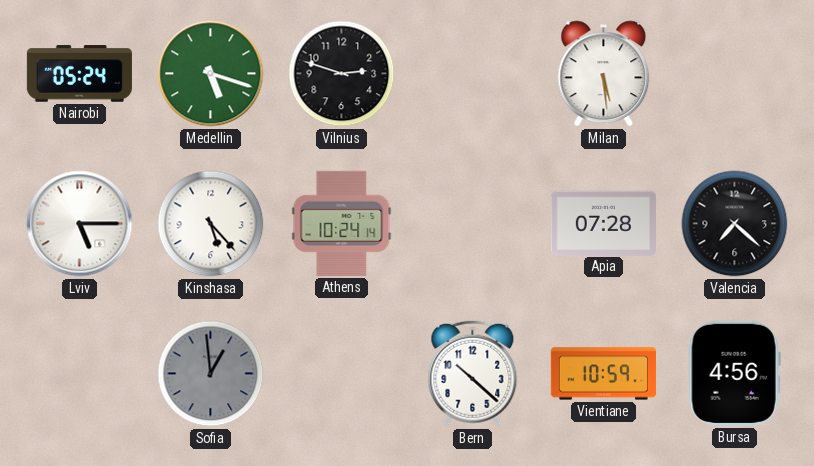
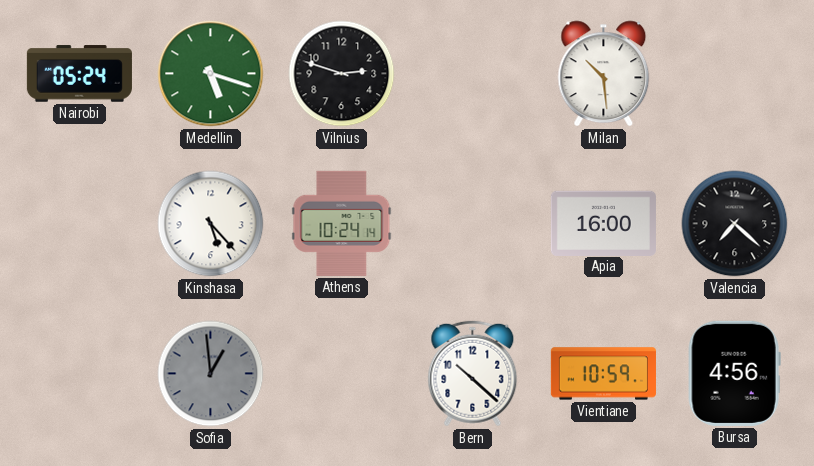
Milan: 5:29 -> 10:29
Lviv: 5:15 -> none
Apia: 07:28 -> 16:00
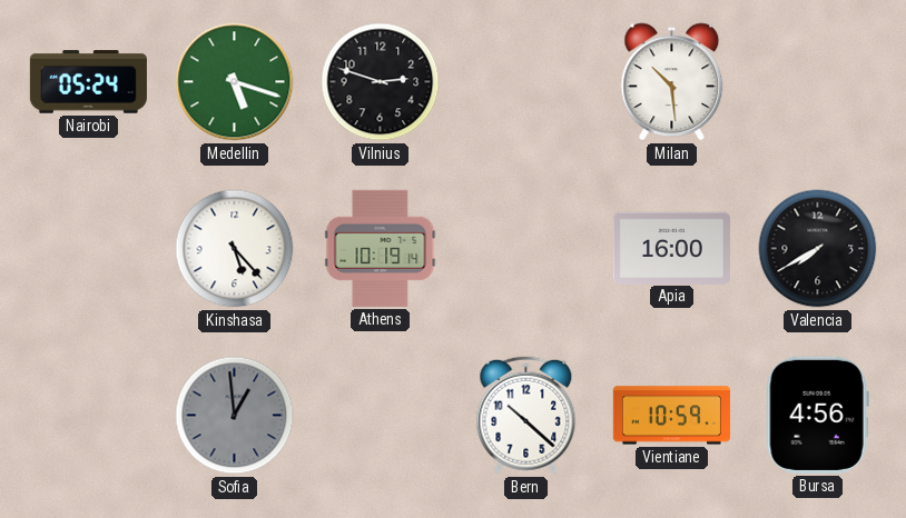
Athens: 10:24 -> 10:19
Valencia: 7:22 -> 7:40
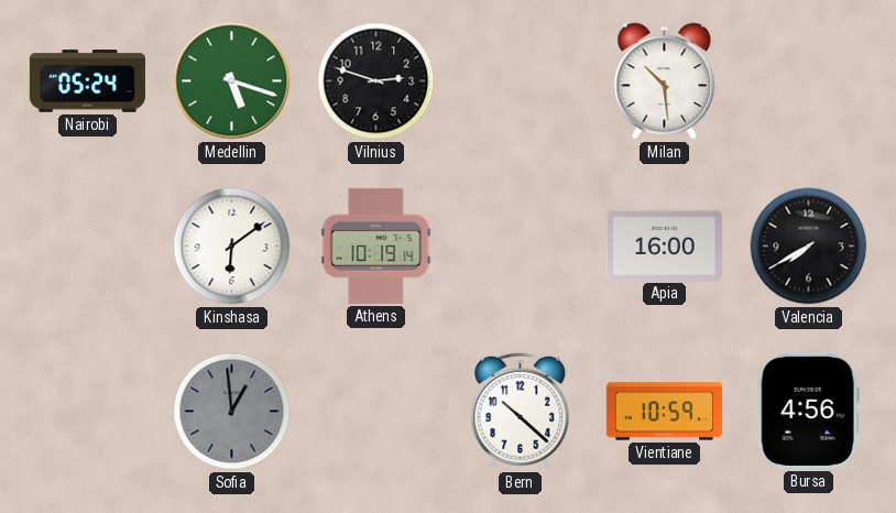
Kinshasa: 5:23 -> 6:09
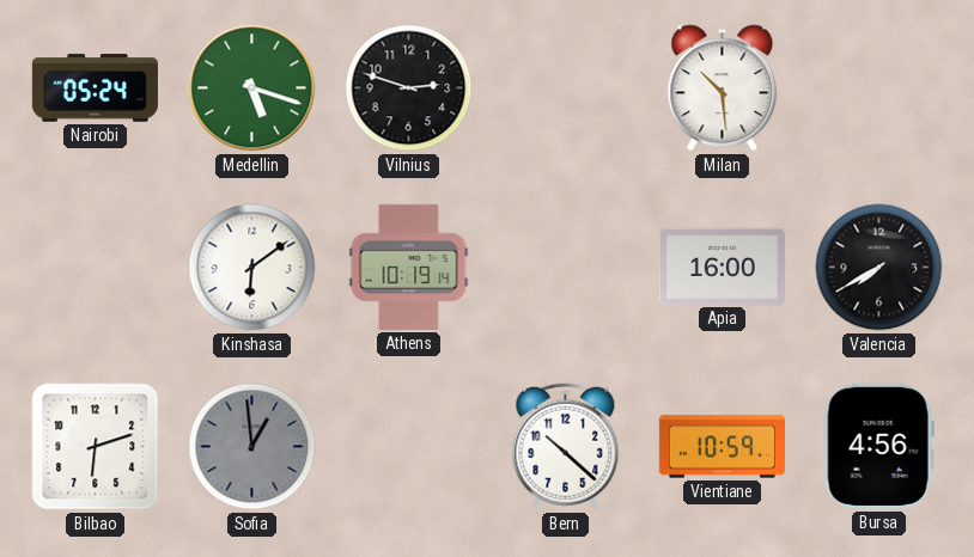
Bilbao: none -> 6:12
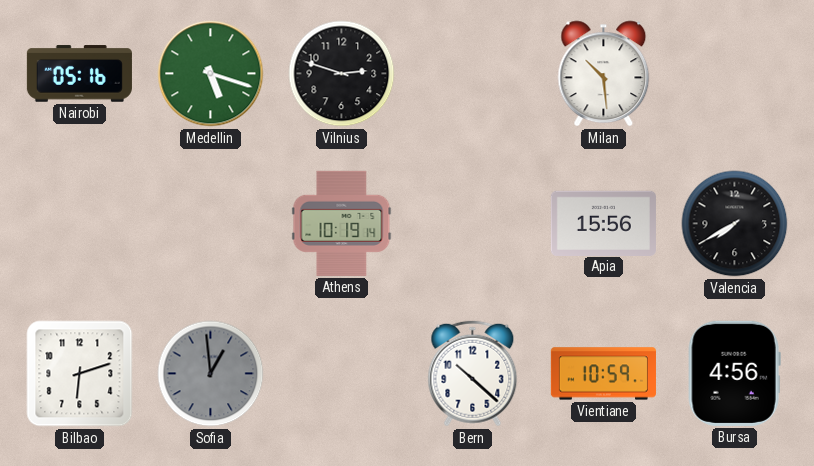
Nairobi: 05:24 -> 05:16
Kinshasa: 6:09 -> none
Apia: 16:00 -> 15:56
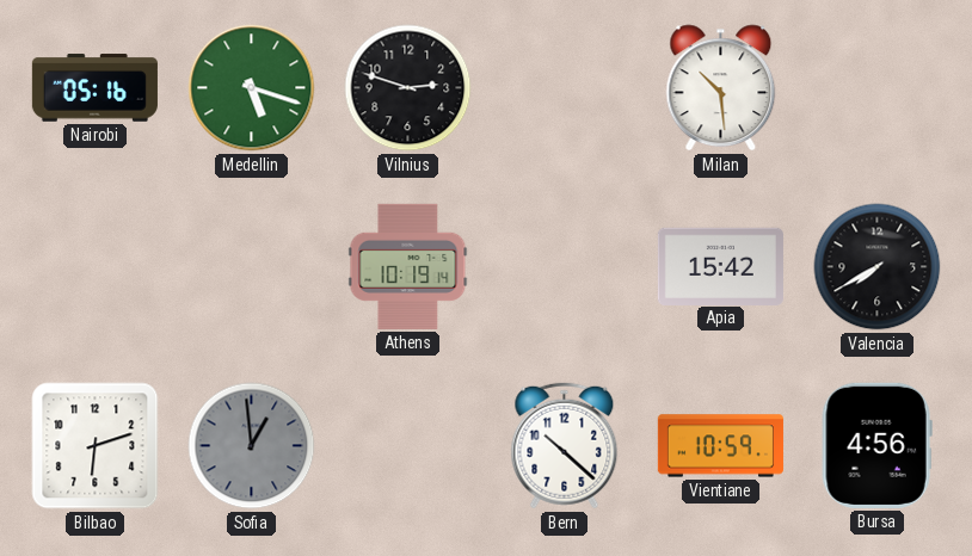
Apia: 15:56 -> 15:42
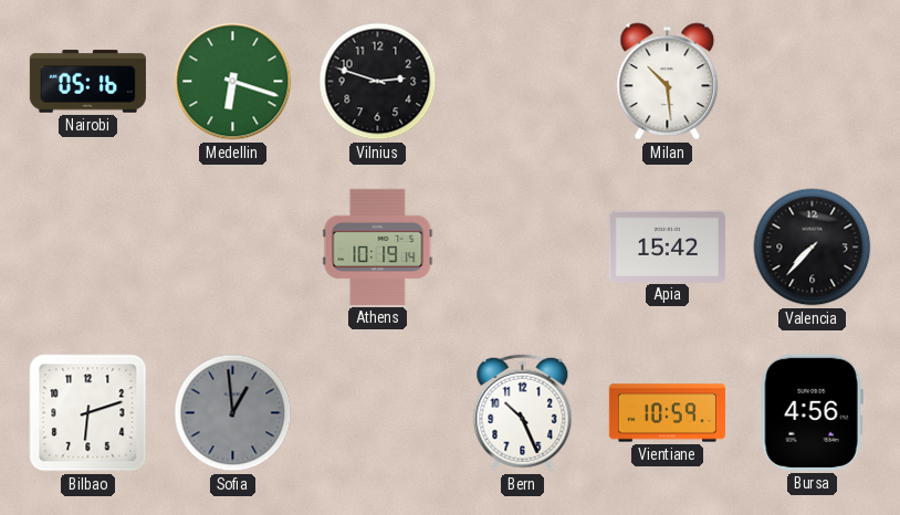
Medellin: 5:18 -> 6:18
Valencia: 7:40 -> 7:37
Bern: 10:22 -> 10:26
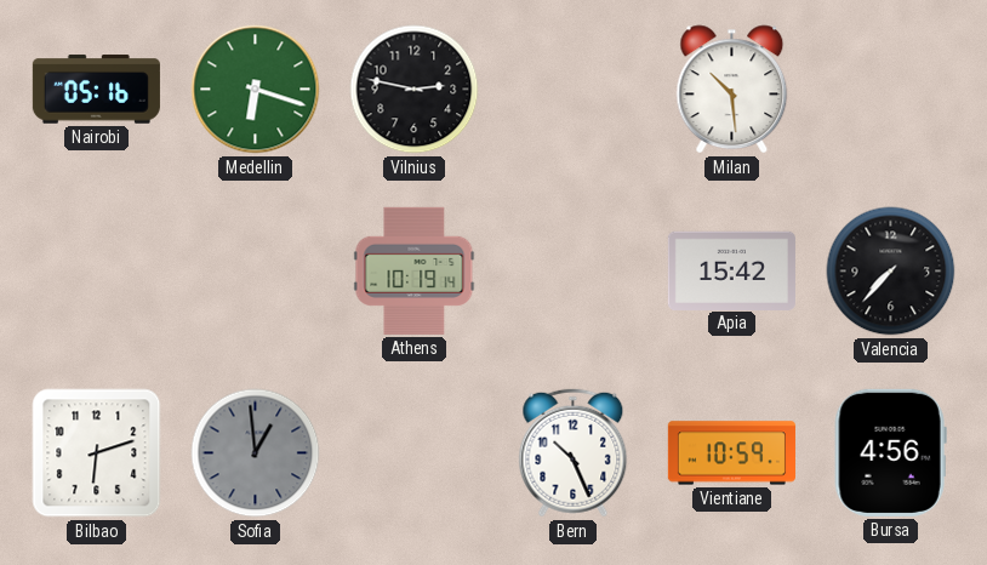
Vilnius: 2:48 -> 2:47
